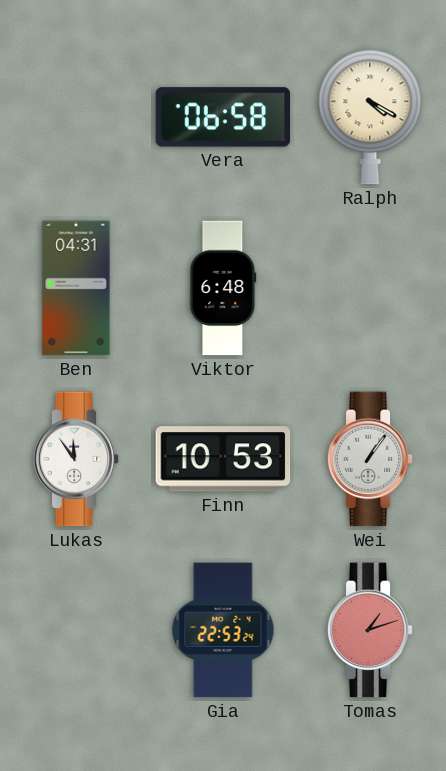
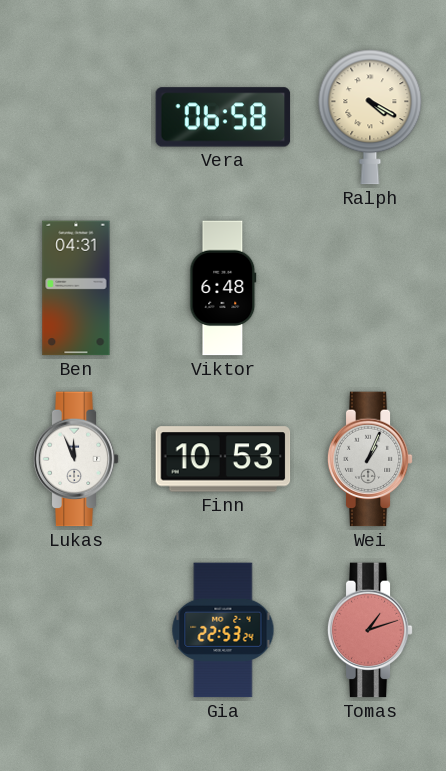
Lukas: 11:54 -> 11:56
Wei: 1:06 -> 1:04
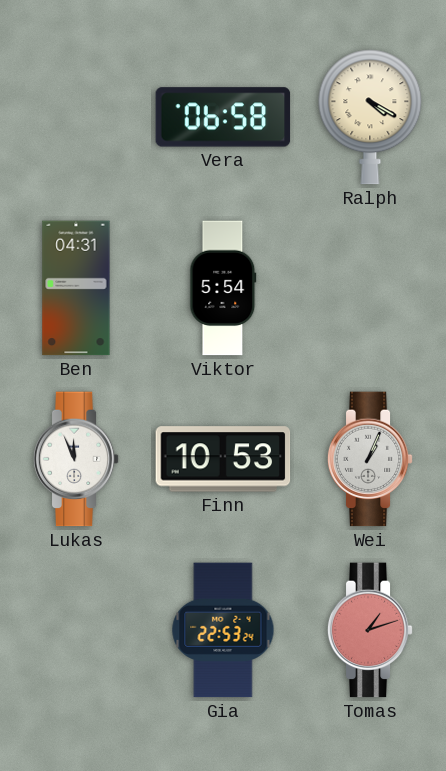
Viktor: 6:48 -> 5:54
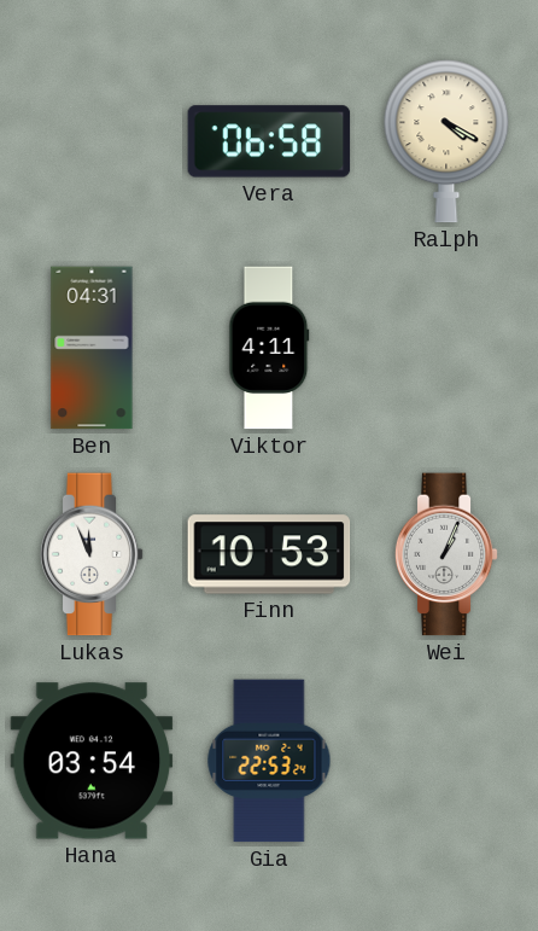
Viktor: 5:54 -> 4:11
Hana: none -> 03:54
Tomas: 1:12 -> none
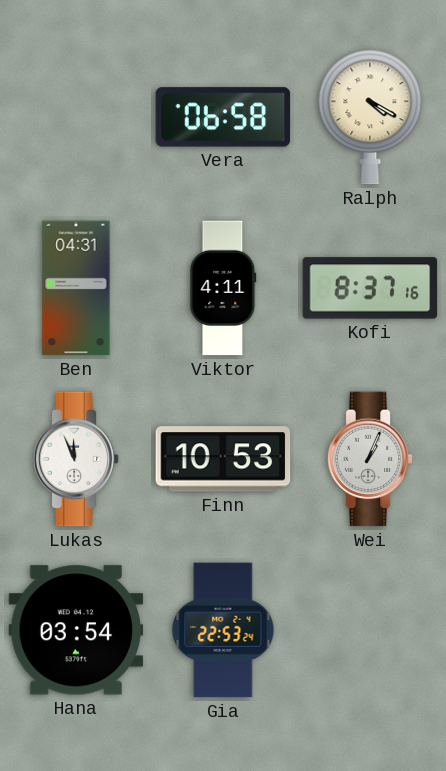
Kofi: none -> 8:37
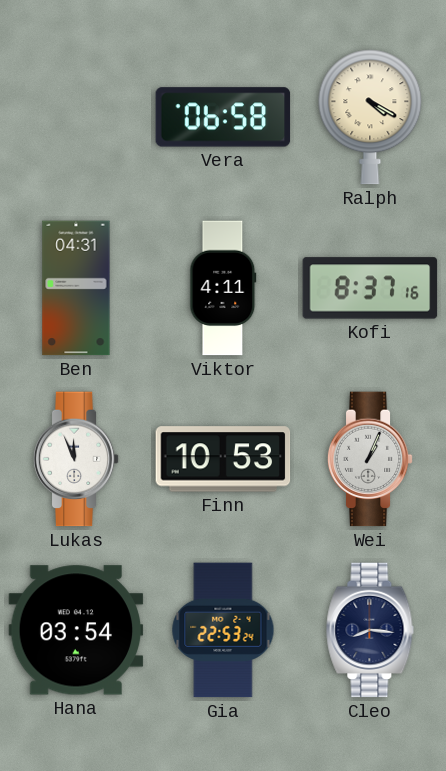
Cleo: none -> 8:16
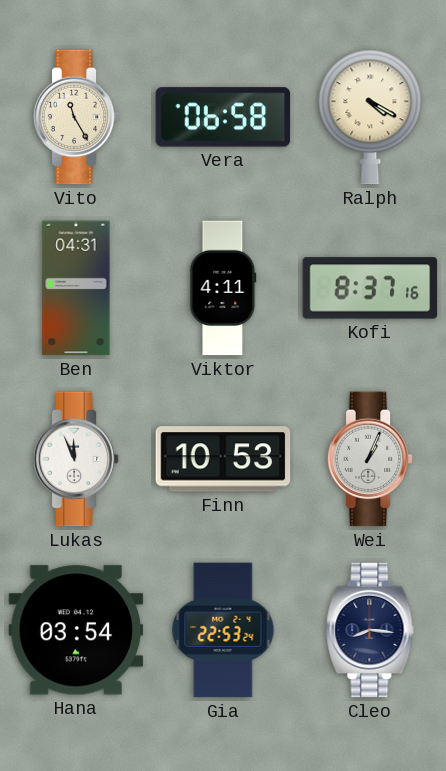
Vito: none -> 11:25
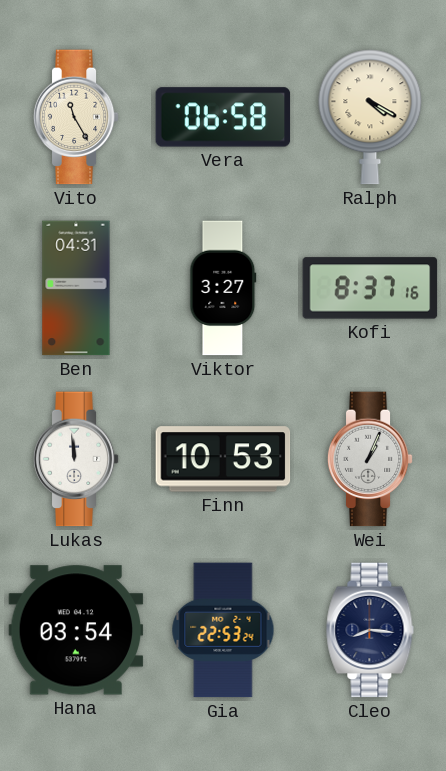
Viktor: 4:11 -> 3:27
Lukas: 11:56 -> 11:59
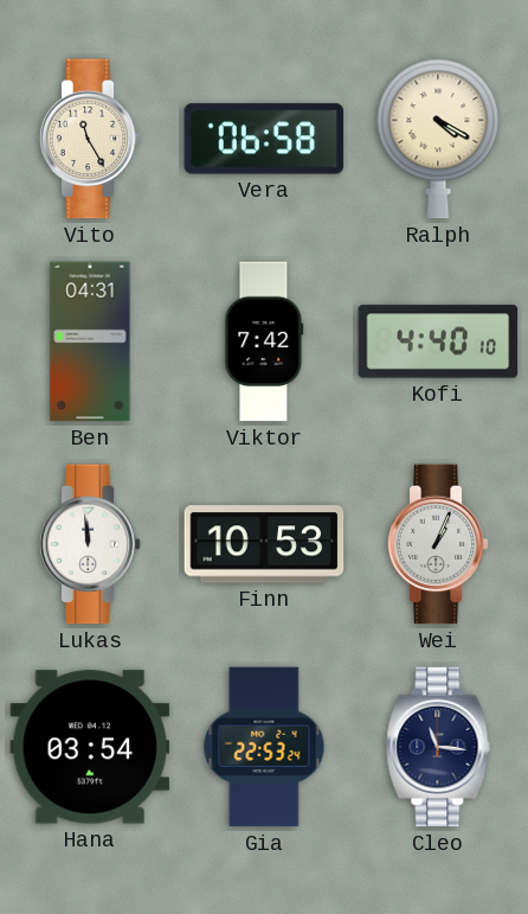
Viktor: 3:27 -> 7:42
Kofi: 8:37 -> 4:40
Cleo: 8:16 -> 11:16
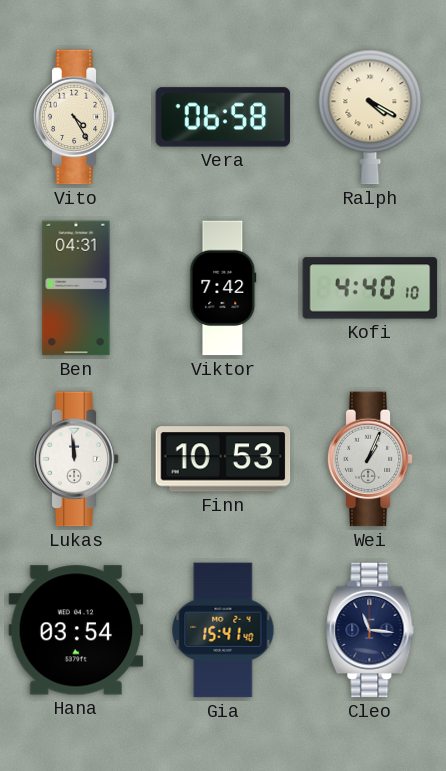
Vito: 11:25 -> 4:25
Gia: 22:53 -> 15:41
